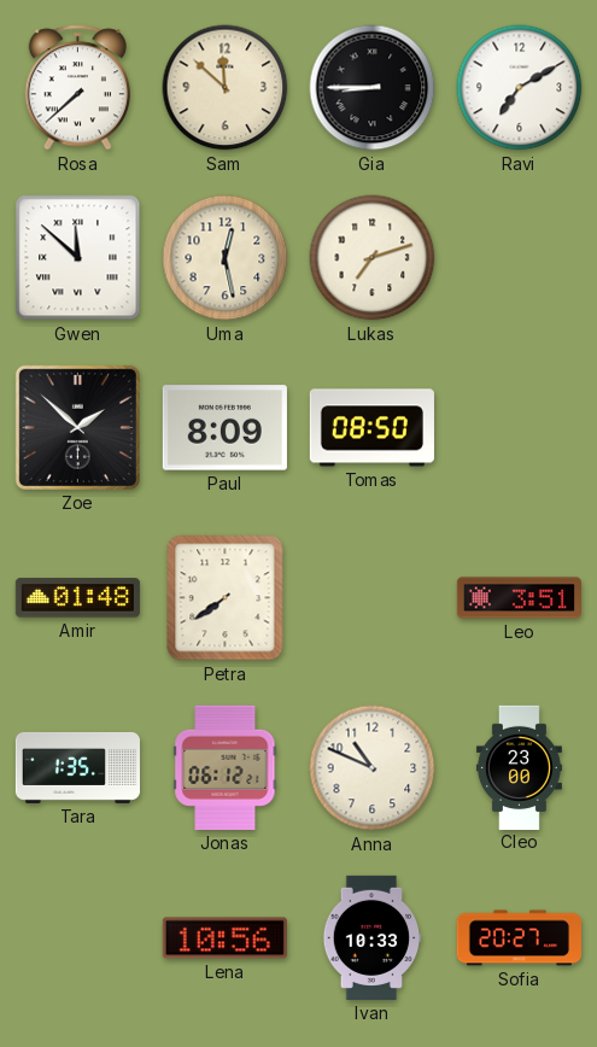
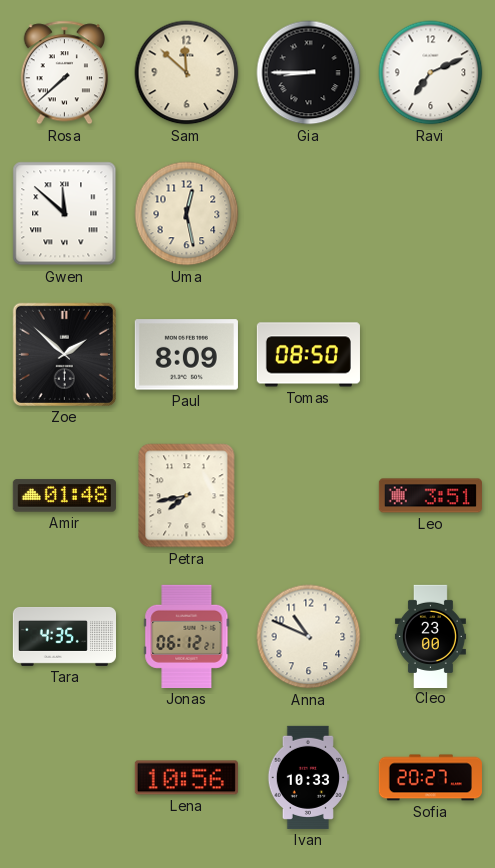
Ravi: 7:10 -> 7:11
Lukas: 7:12 -> none
Petra: 7:39 -> 7:43
Tara: 1:35 -> 4:35
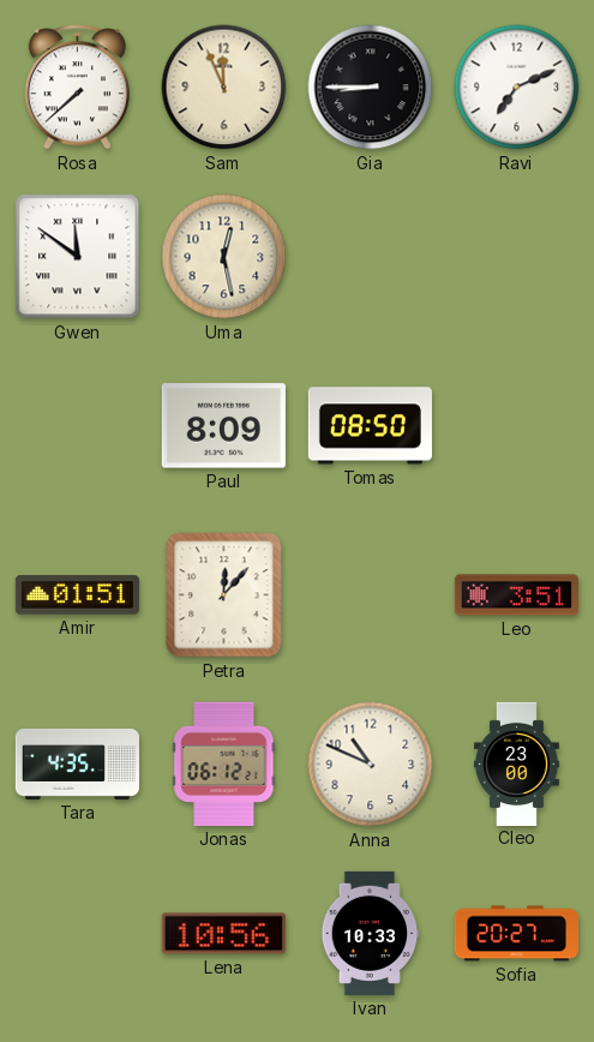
Sam: 11:52 -> 11:56
Gwen: 11:52 -> 11:51
Zoe: 1:52 -> none
Amir: 01:48 -> 01:51
Petra: 7:43 -> 12:07
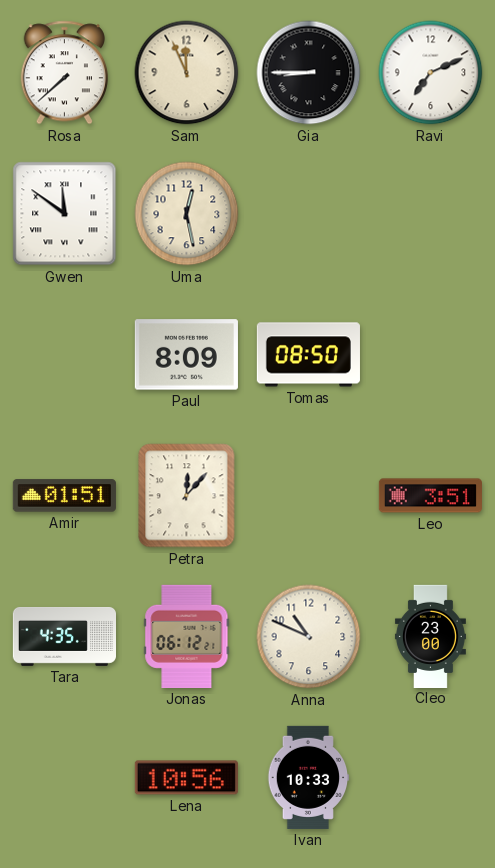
Sofia: 20:27 -> none
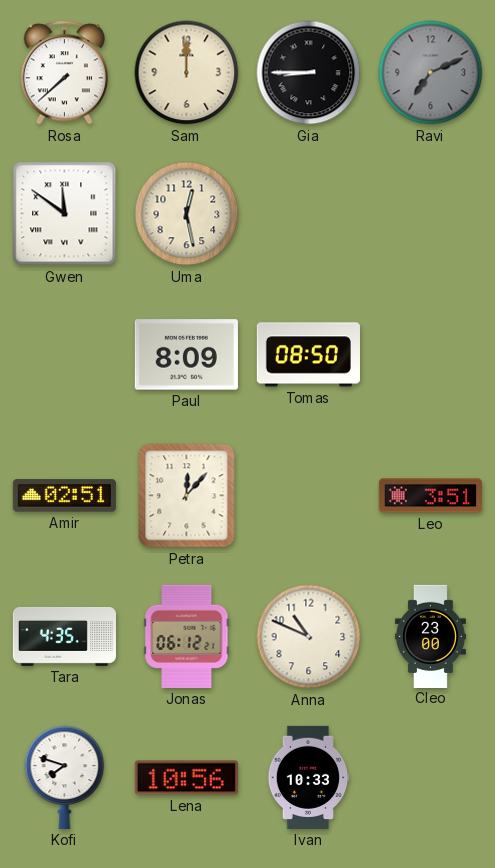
Sam: 11:56 -> 12:00
Ravi dial: white -> grey
Amir: 01:51 -> 02:51
Kofi: none -> 7:48
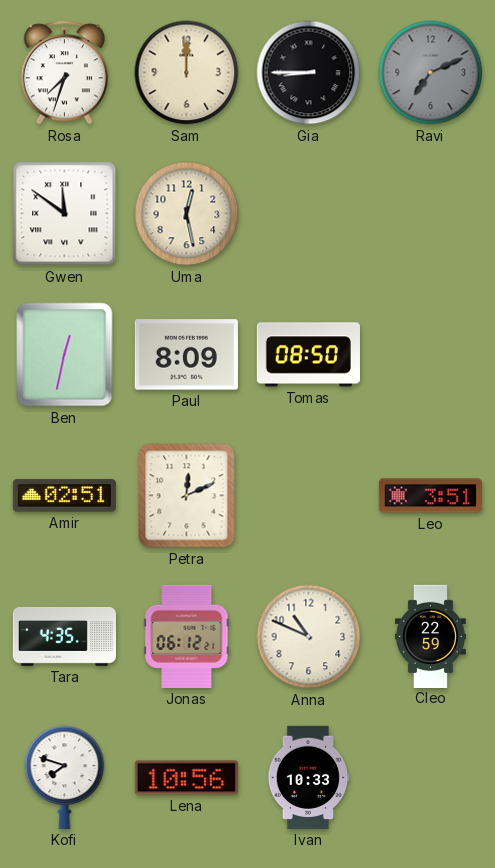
Rosa: 7:38 -> 7:33
Ben: none -> 12:32
Petra: 12:07 -> 12:11
Cleo: 23:00 -> 22:59
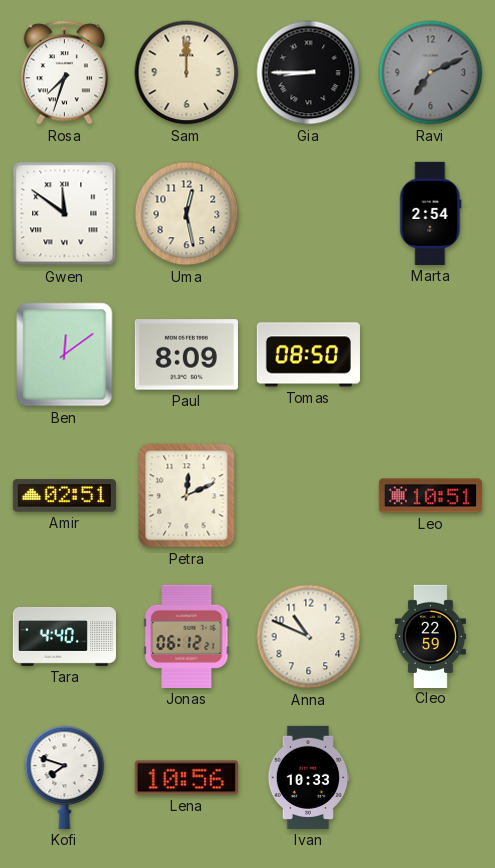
Marta: none -> 2:54
Ben: 12:32 -> 12:09
Leo: 3:51 -> 10:51
Tara: 4:35 -> 4:40
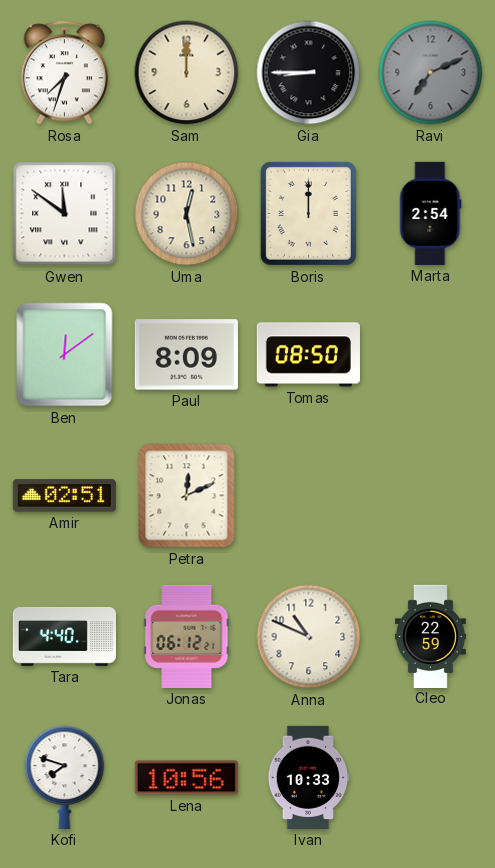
Boris: none -> 12:00
Leo: 10:51 -> none
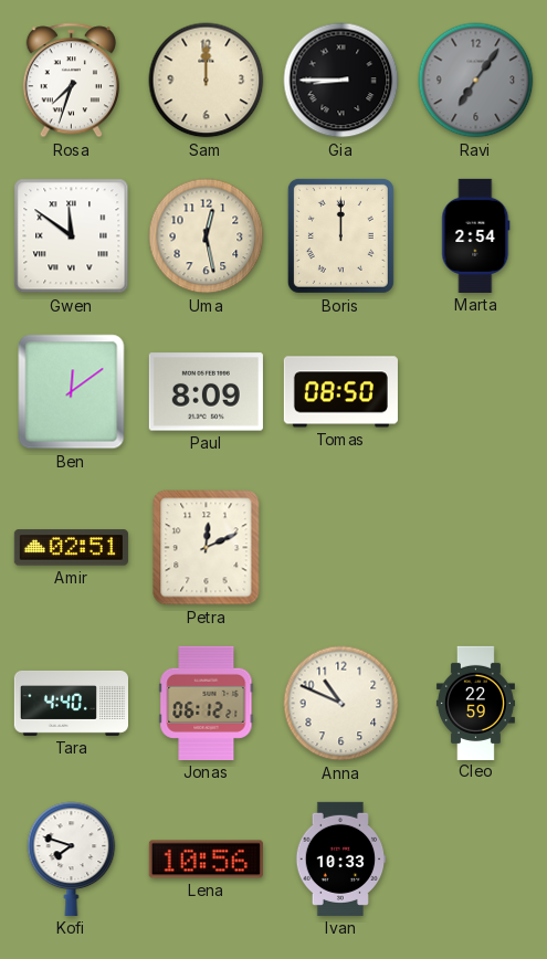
Ravi: 7:11 -> 7:06
